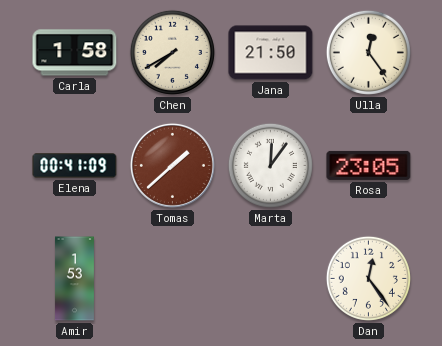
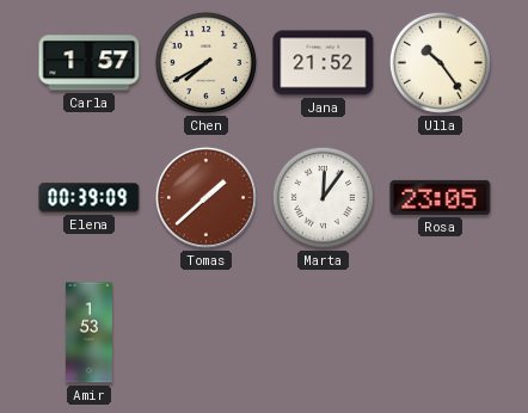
Carla: 1:58 -> 1:57
Jana: 21:50 -> 21:52
Ulla: 12:24 -> 10:24
Elena: 00:41 -> 00:39
Dan: 12:24 -> none
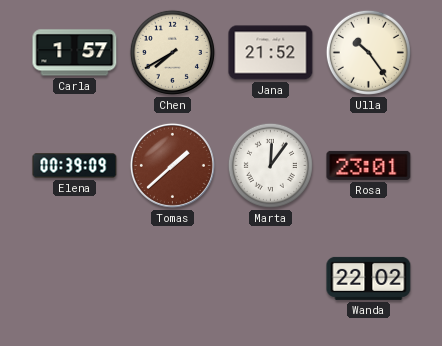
Rosa: 23:05 -> 23:01
Amir: 1:53 -> none
Wanda: none -> 22:02
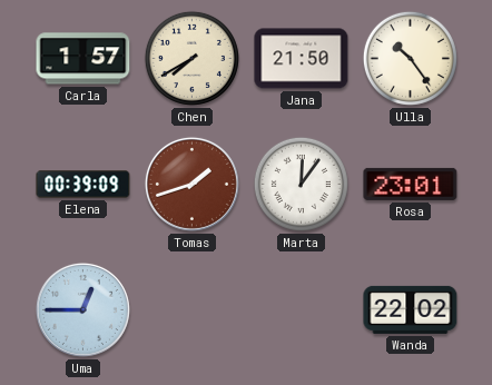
Jana: 21:52 -> 21:50
Tomas: 1:38 -> 1:42
Uma: none -> 12:45
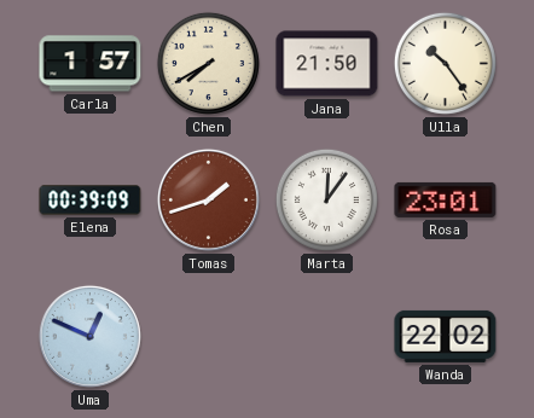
Uma: 12:45 -> 12:49
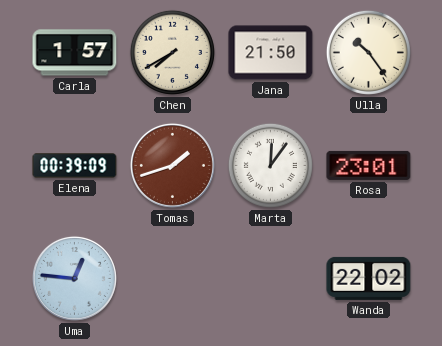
Uma: 12:49 -> 12:46
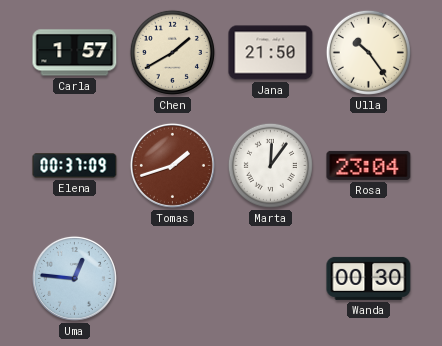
Chen: 7:40 -> 1:40
Elena: 00:39 -> 00:37
Rosa: 23:01 -> 23:04
Wanda: 22:02 -> 00:30
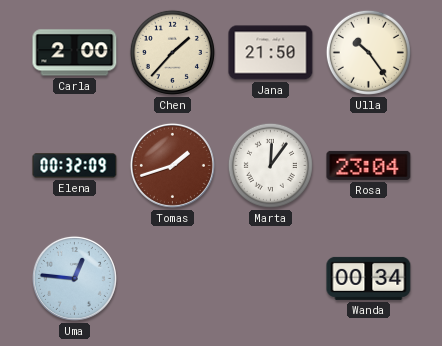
Carla: 1:57 -> 2:00
Chen: 1:40 -> 1:37
Elena: 00:37 -> 00:32
Wanda: 00:30 -> 00:34
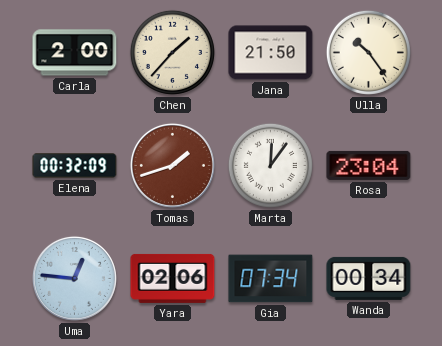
Yara: none -> 02:06
Gia: none -> 07:34
